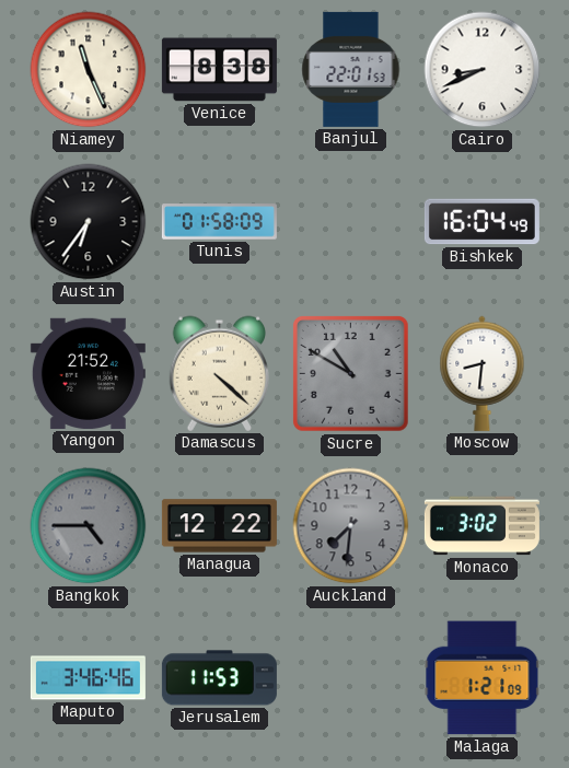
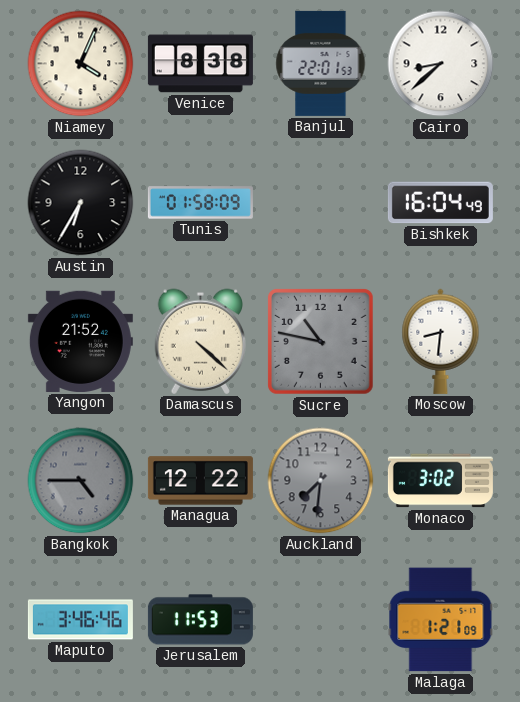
Niamey: 11:26 -> 4:04
Cairo: 8:41 -> 8:38
Austin: 6:36 -> 6:35
Sucre: 10:50 -> 10:47
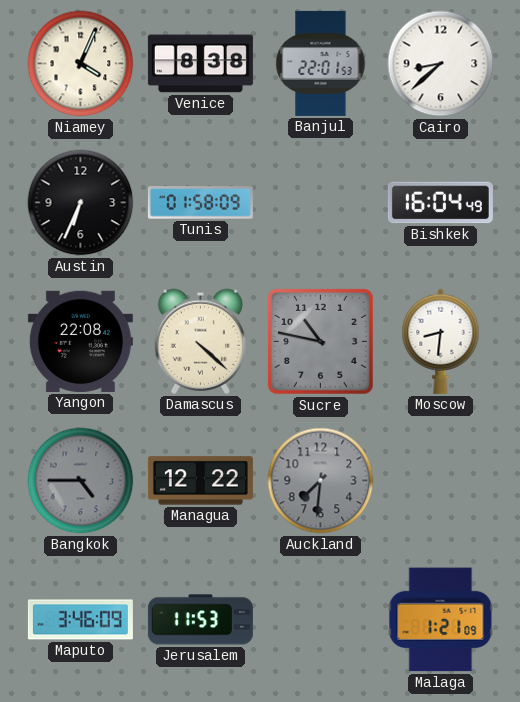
Austin: 6:35 -> 6:34
Yangon: 21:52 -> 22:08
Monaco: 3:02 -> none
Maputo: 3:46:46 -> 3:46:09
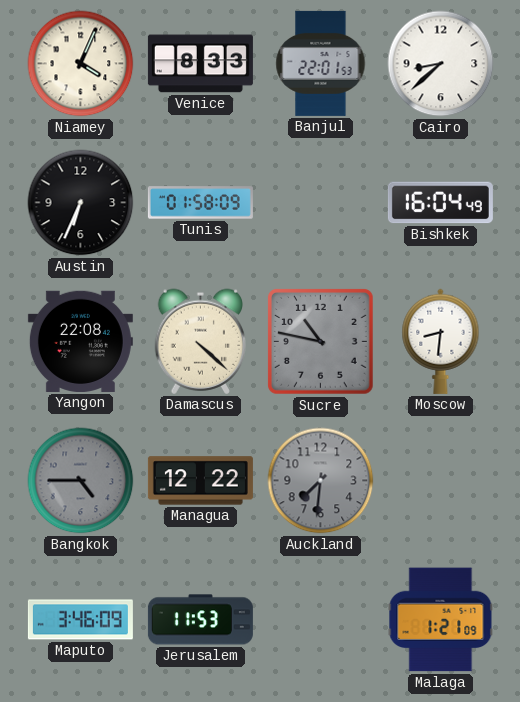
Venice: 8:38 -> 8:33
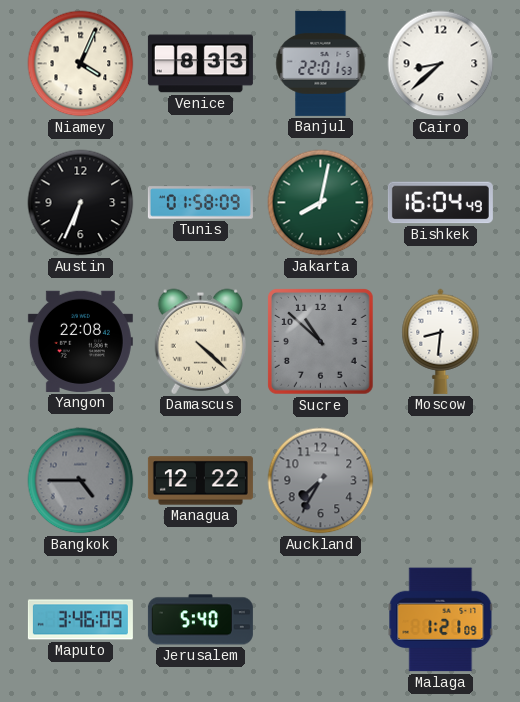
Jakarta: none -> 8:02
Sucre: 10:47 -> 10:52
Auckland: 7:31 -> 7:35
Jerusalem: 11:53 -> 5:40
